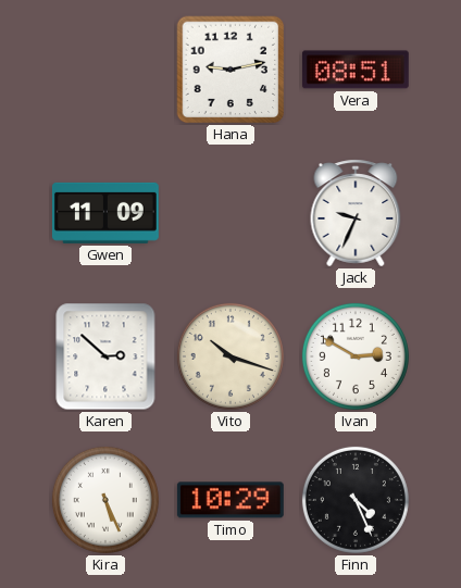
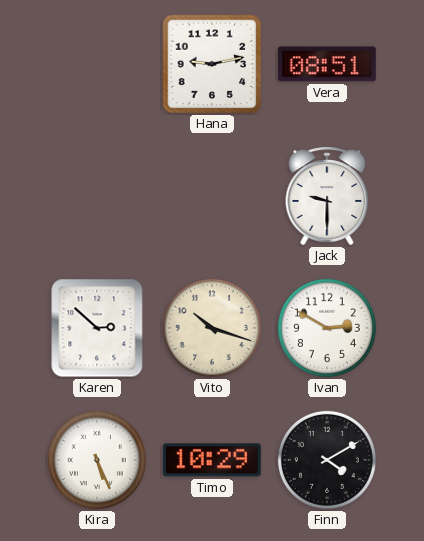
Gwen: 11:09 -> none
Jack: 9:34 -> 9:30
Finn: 4:26 -> 4:10
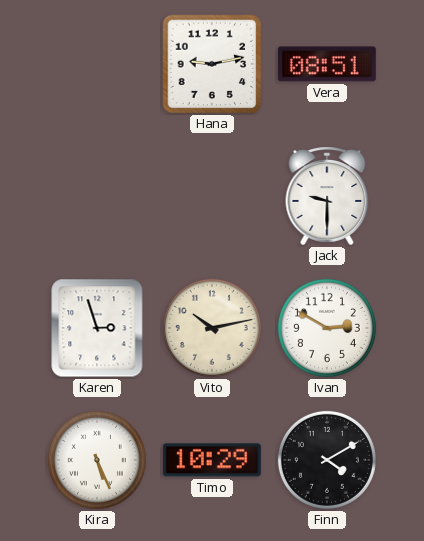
Karen: 2:52 -> 2:57
Vito: 10:18 -> 10:13
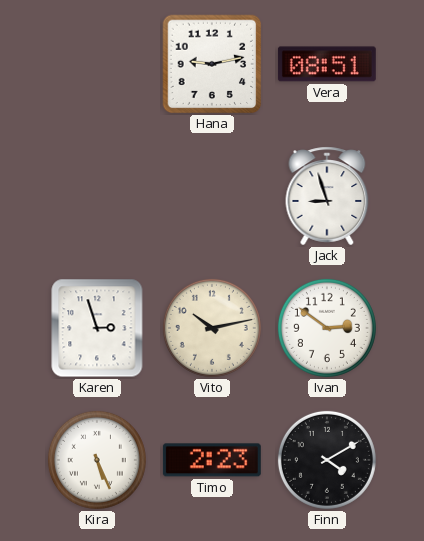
Jack: 9:30 -> 8:57
Ivan: 2:50 -> 2:51
Timo: 10:29 -> 2:23
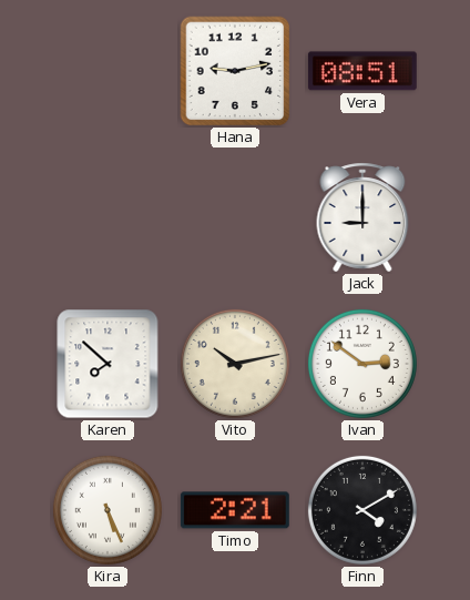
Jack: 8:57 -> 9:00
Karen: 2:57 -> 7:52
Timo: 2:23 -> 2:21
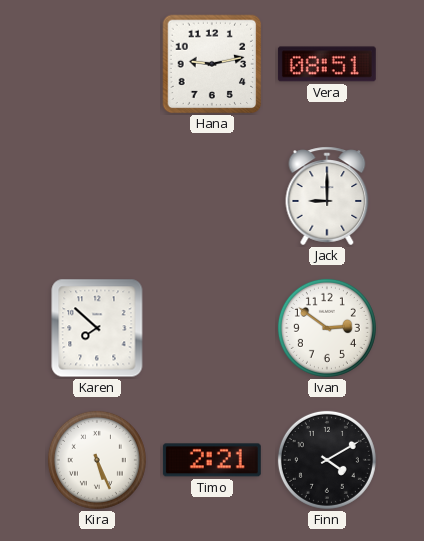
Vito: 10:13 -> none
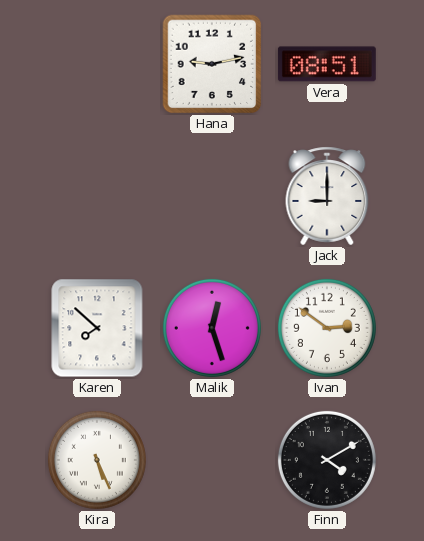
Malik: none -> 12:27
Timo: 2:21 -> none
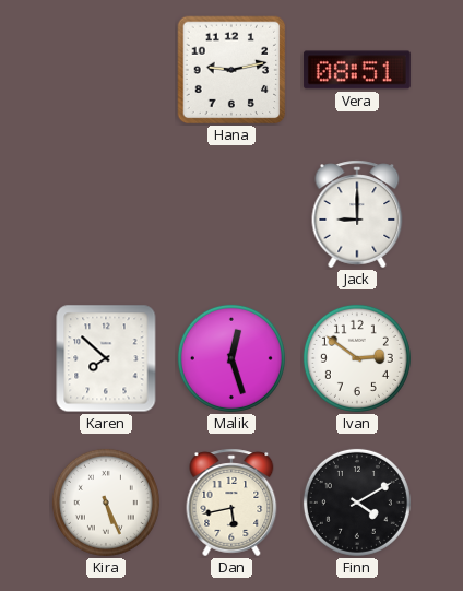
Dan: none -> 5:43
